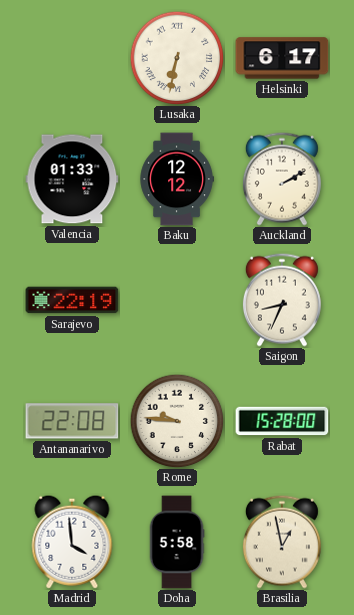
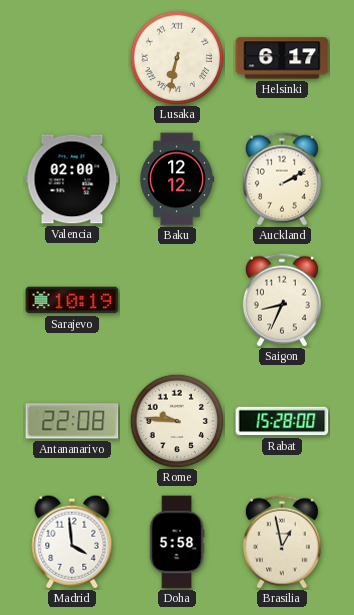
Valencia: 01:33 -> 02:00
Sarajevo: 22:19 -> 10:19
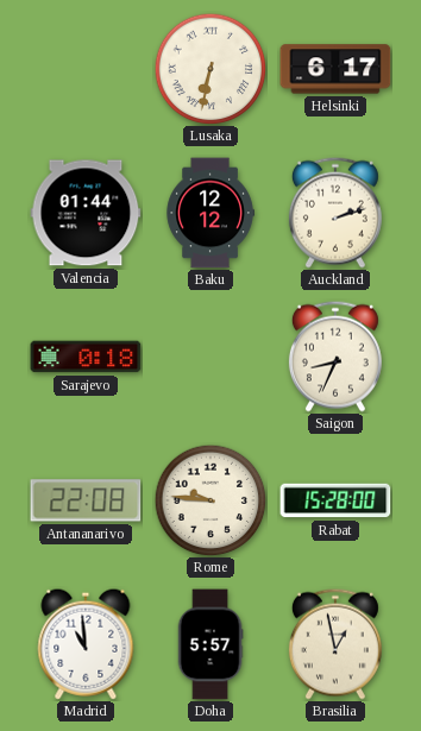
Valencia: 02:00 -> 01:44
Auckland: 2:10 -> 2:12
Sarajevo: 10:19 -> 0:18
Madrid: 3:59 -> 10:59
Doha: 5:58 -> 5:57
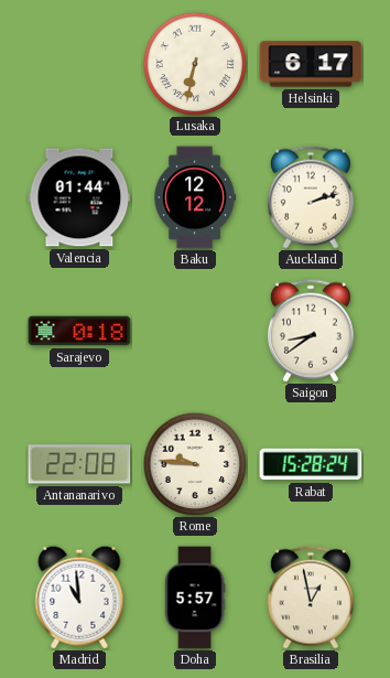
Saigon: 8:34 -> 8:39
Rabat: 15:28:00 -> 15:28:24
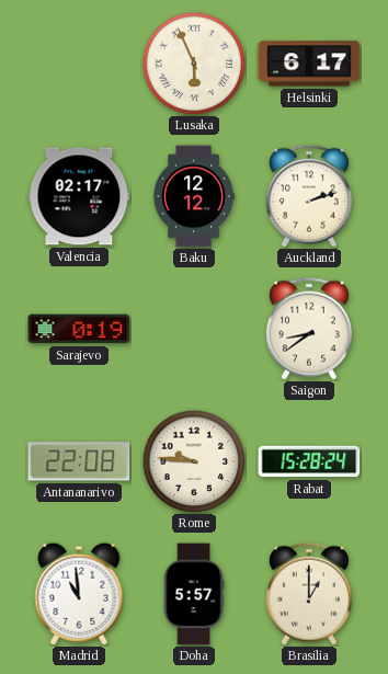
Lusaka: 6:32 -> 5:56
Valencia: 01:44 -> 02:17
Sarajevo: 0:18 -> 0:19
Brasilia: 12:58 -> 1:00
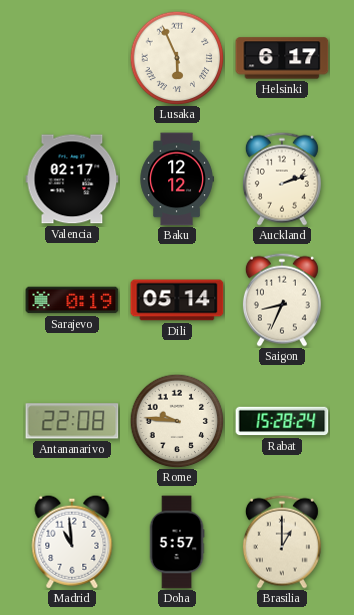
Dili: none -> 05:14
Saigon: 8:39 -> 8:34
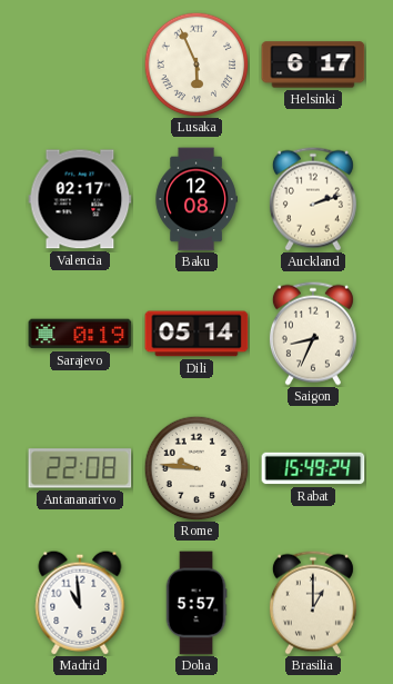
Baku: 12:12 -> 12:08
Rabat: 15:28 -> 15:49
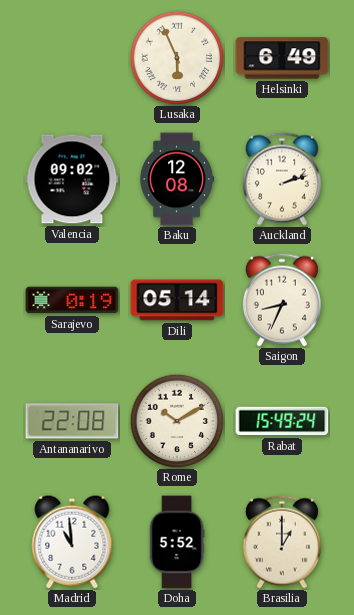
Helsinki: 6:17 -> 6:49
Valencia: 02:17 -> 09:02
Rome: 9:46 -> 10:10
Doha: 5:57 -> 5:52
